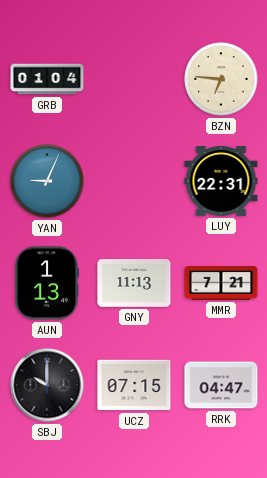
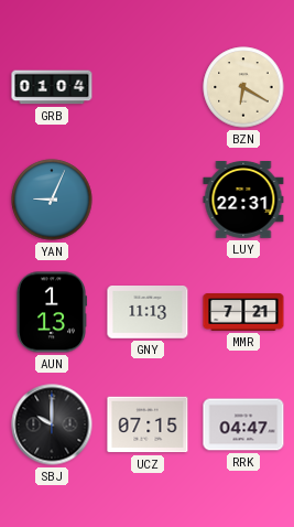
BZN: 6:46 -> 6:20
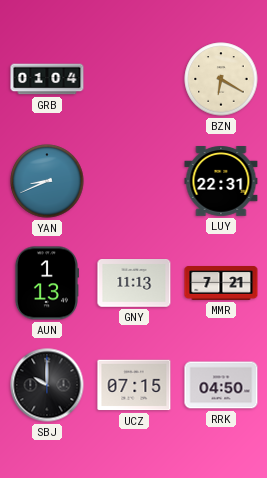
YAN: 9:04 -> 8:41
RRK: 04:47 -> 04:50
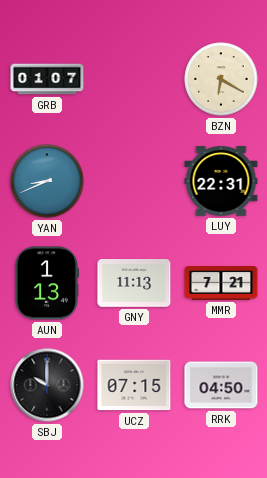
GRB: 01:04 -> 01:07
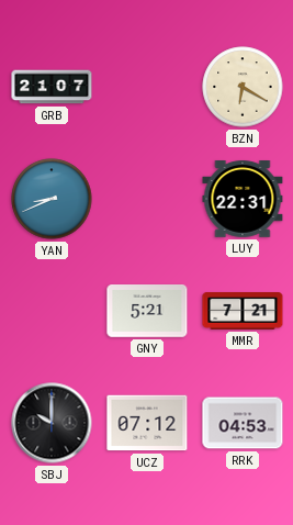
GRB: 01:07 -> 21:07
AUN: 1:13 -> none
GNY: 11:13 -> 5:21
UCZ: 07:15 -> 07:12
RRK: 04:50 -> 04:53
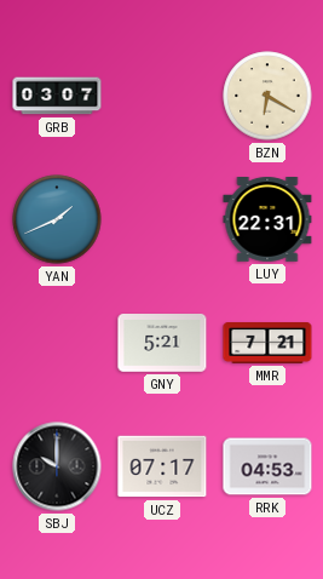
GRB: 21:07 -> 03:07
YAN: 8:41 -> 1:41
UCZ: 07:12 -> 07:17
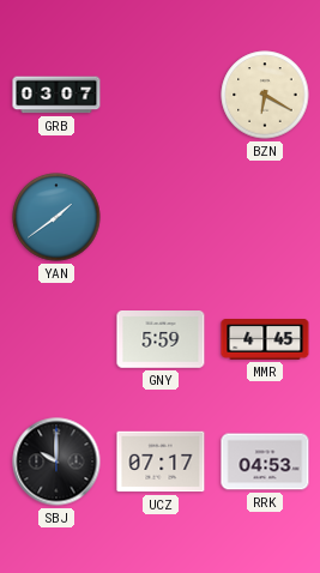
YAN: 1:41 -> 1:39
LUY: 22:31 -> none
GNY: 5:21 -> 5:59
MMR: 7:21 -> 4:45
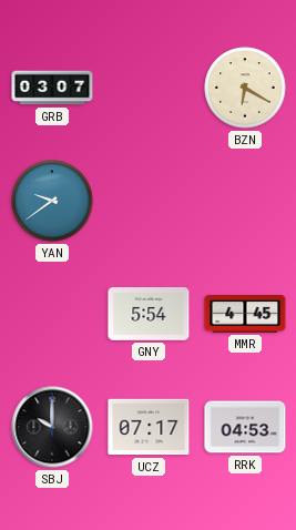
YAN: 1:39 -> 9:39
GNY: 5:59 -> 5:54
